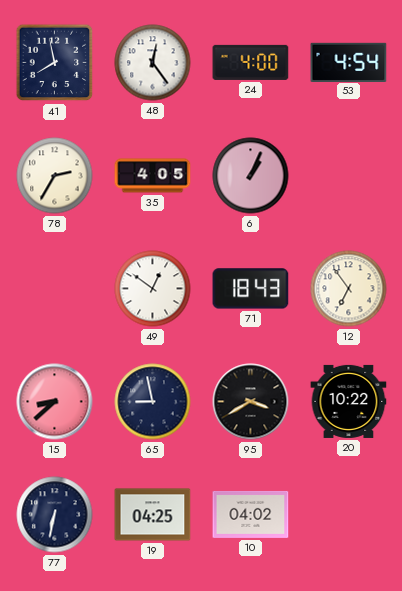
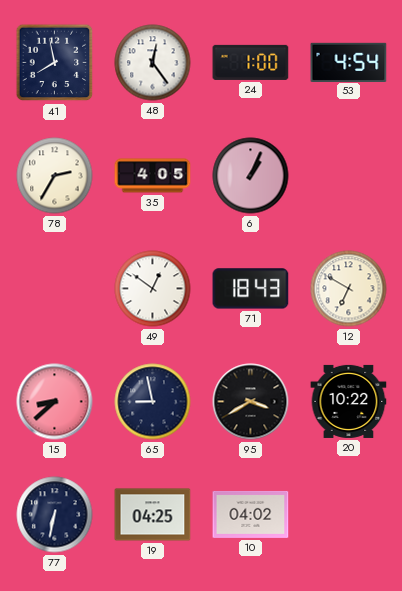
24: 4:00 -> 1:00
12: 6:54 -> 6:50
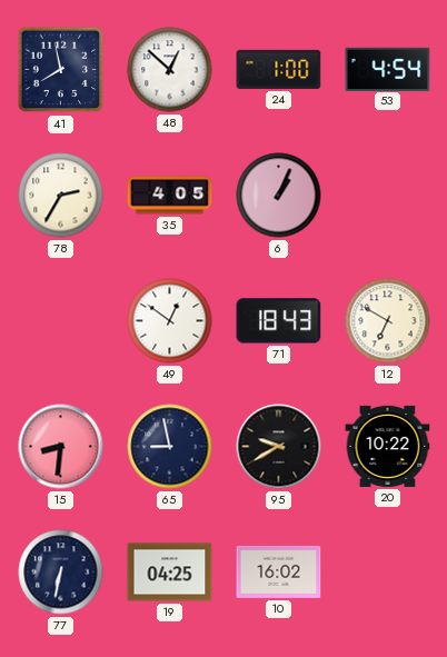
48: 12:24 -> 12:52
15: 8:38 -> 8:31
95: 3:40 -> 9:40
10: 04:02 -> 16:02
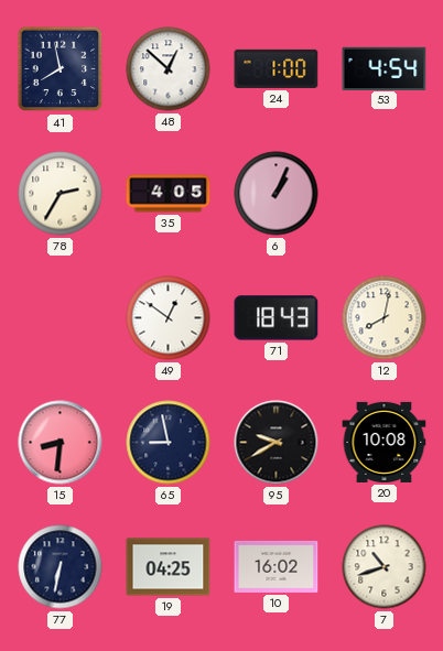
12: 6:50 -> 8:02
20: 10:22 -> 10:08
7: none -> 10:42
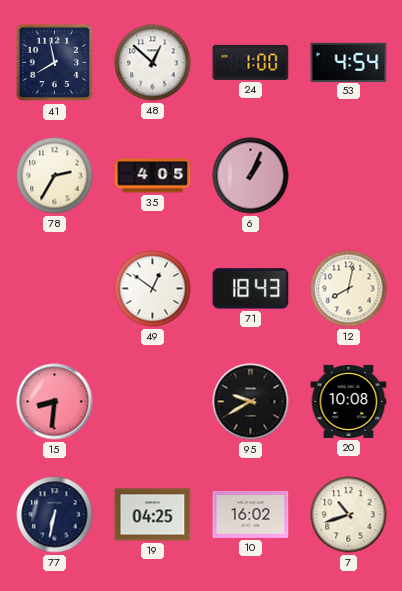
65: 8:58 -> none
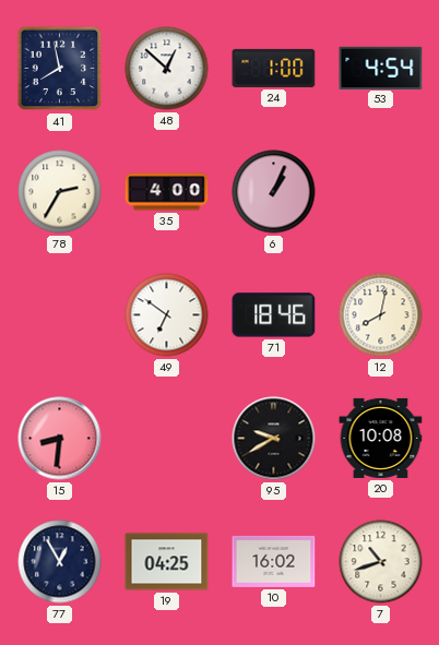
35: 4:05 -> 4:00
49: 12:51 -> 6:51
71: 18:43 -> 18:46
77: 6:32 -> 12:55
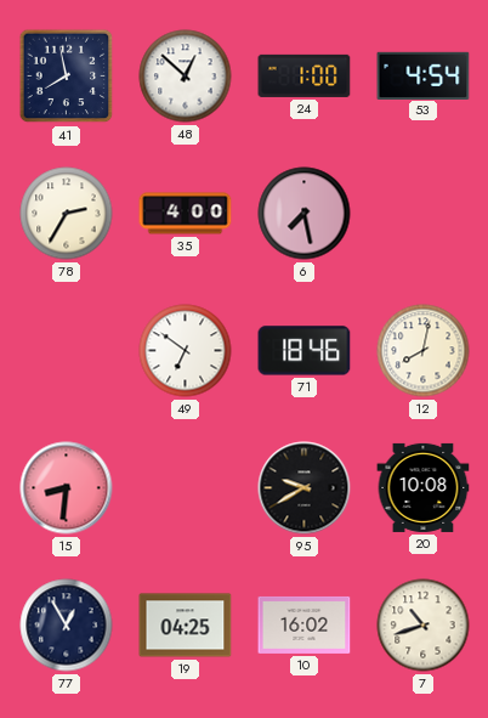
6: 1:04 -> 7:28
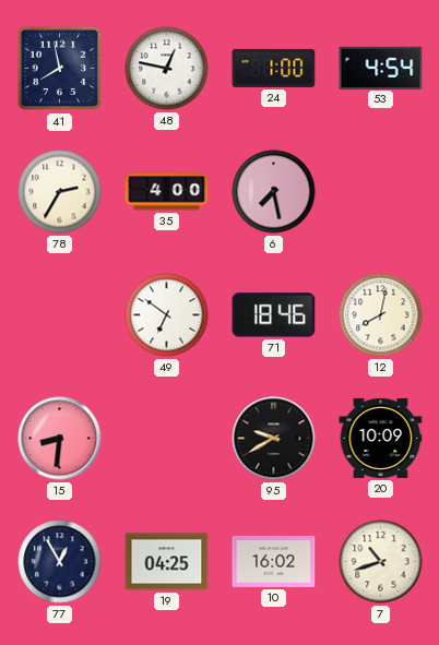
48: 12:52 -> 12:47
20: 10:08 -> 10:09
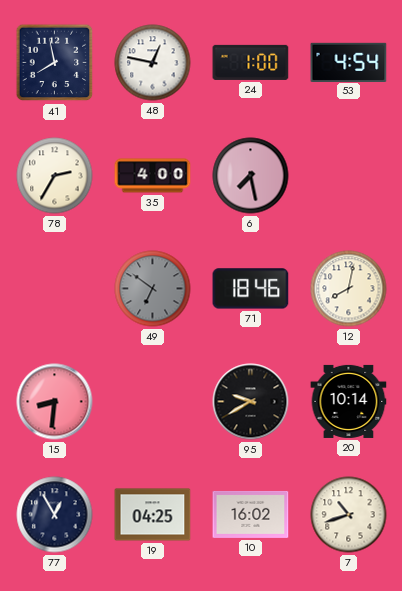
49 dial: white -> grey
20: 10:09 -> 10:14
